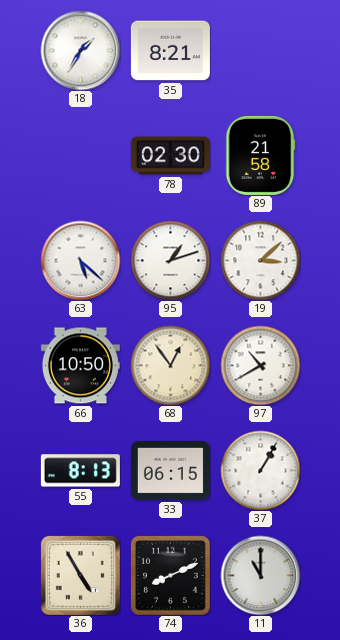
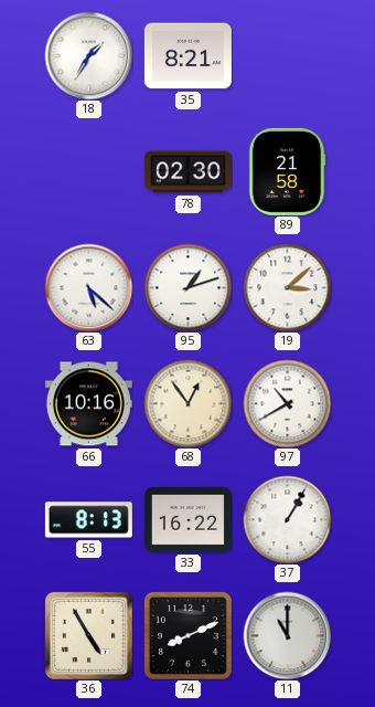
66: 10:50 -> 10:16
33: 06:15 -> 16:22
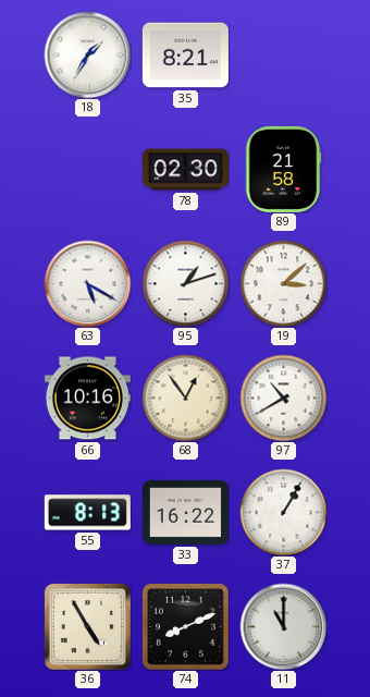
63: 5:22 -> 5:20
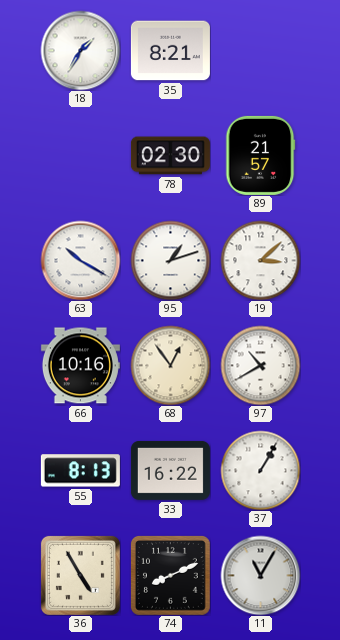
89: 21:58 -> 21:57
63: 5:20 -> 10:20
11: 11:00 -> 11:05
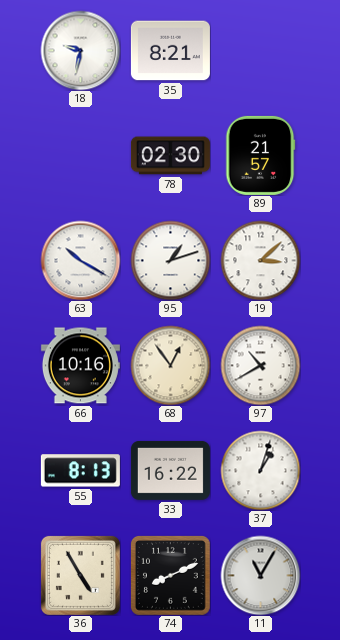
18: 1:35 -> 9:32
37: 1:05 -> 1:03
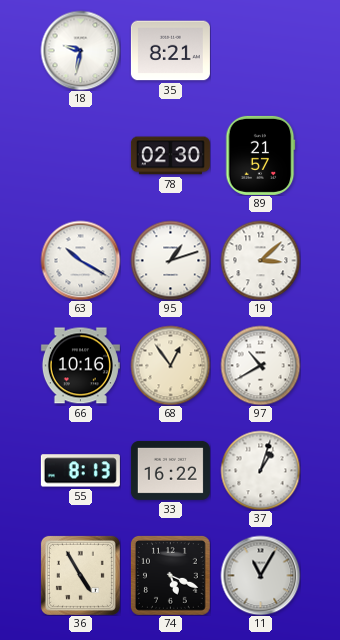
74: 8:11 -> 5:19
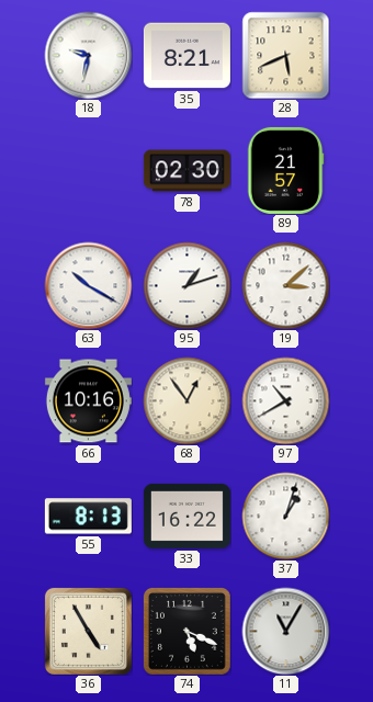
28: none -> 5:41
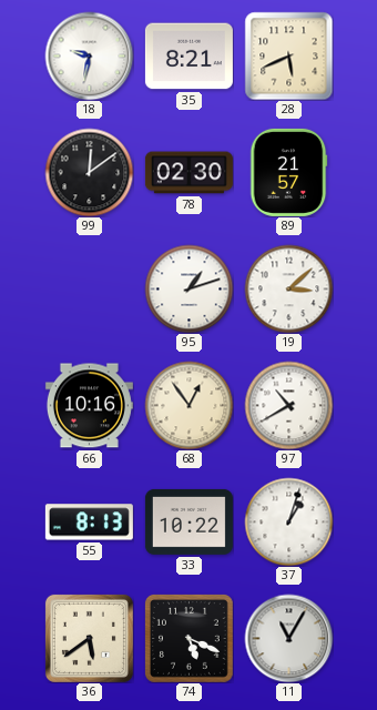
99: none -> 12:09
63: 10:20 -> none
33: 16:22 -> 10:22
36: 4:55 -> 5:39
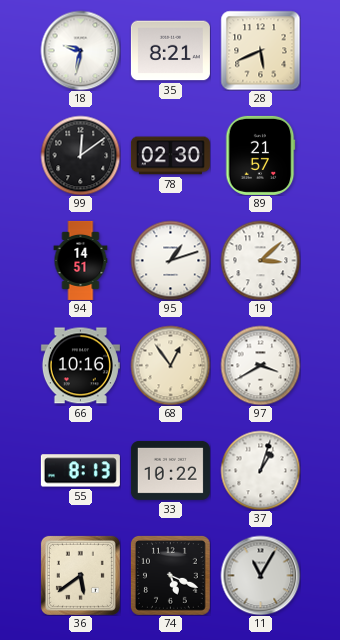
94: none -> 14:51
97: 10:40 -> 3:40
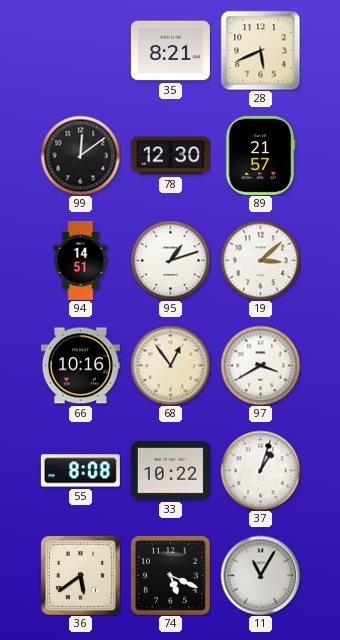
18: 9:32 -> none
78: 02:30 -> 12:30
55: 8:13 -> 8:08
